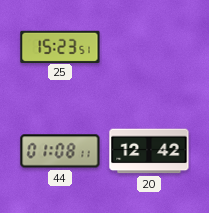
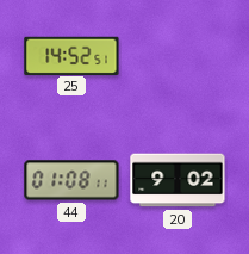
25: 15:23 -> 14:52
20: 12:42 -> 9:02
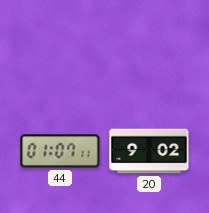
25: 14:52 -> none
44: 01:08 -> 01:07
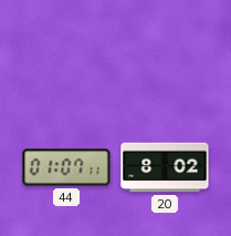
20: 9:02 -> 8:02
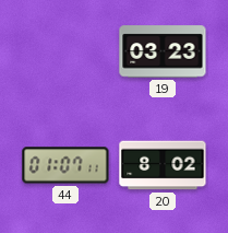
19: none -> 03:23
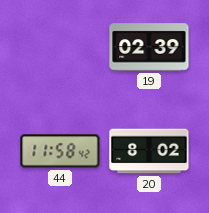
19: 03:23 -> 02:39
44: 01:07 -> 11:58
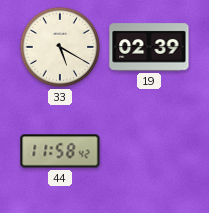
33: none -> 5:20
20: 8:02 -> none
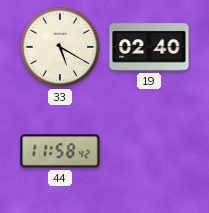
19: 02:39 -> 02:40
